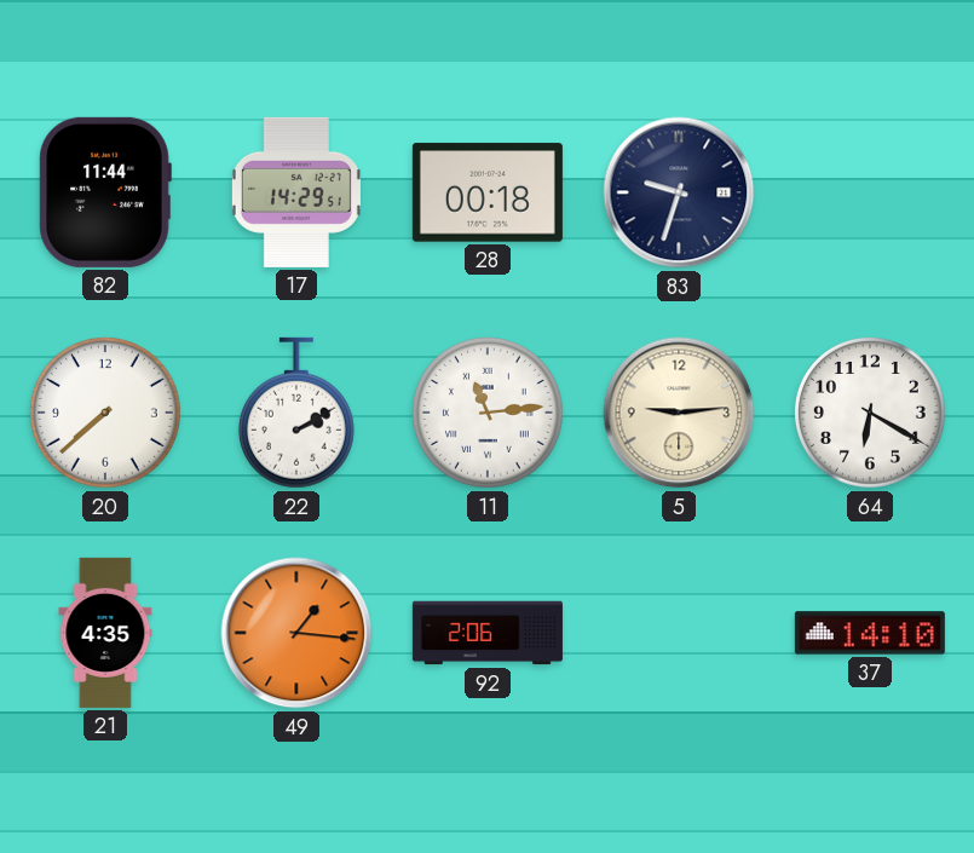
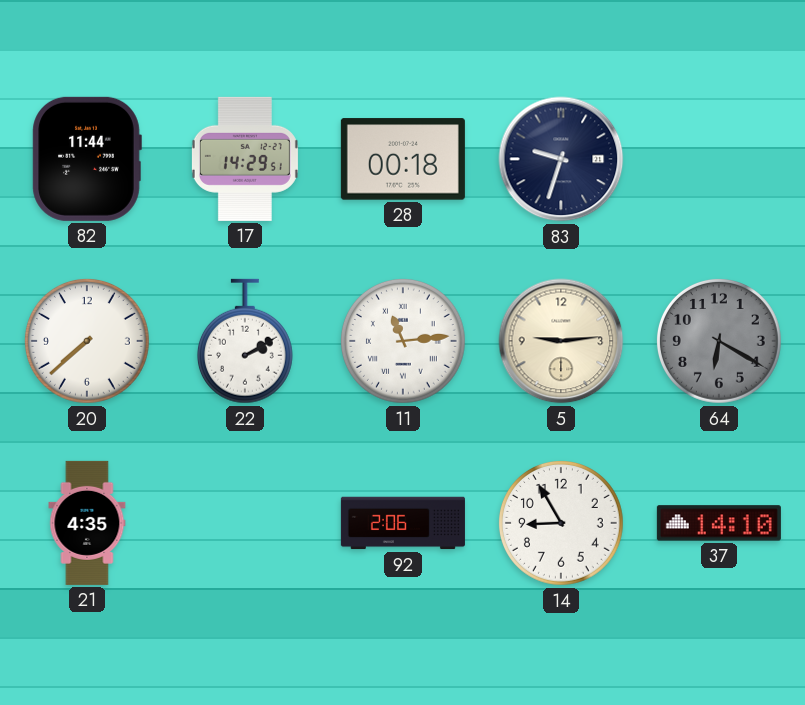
64 dial: white -> grey
49: 1:16 -> none
14: none -> 8:55
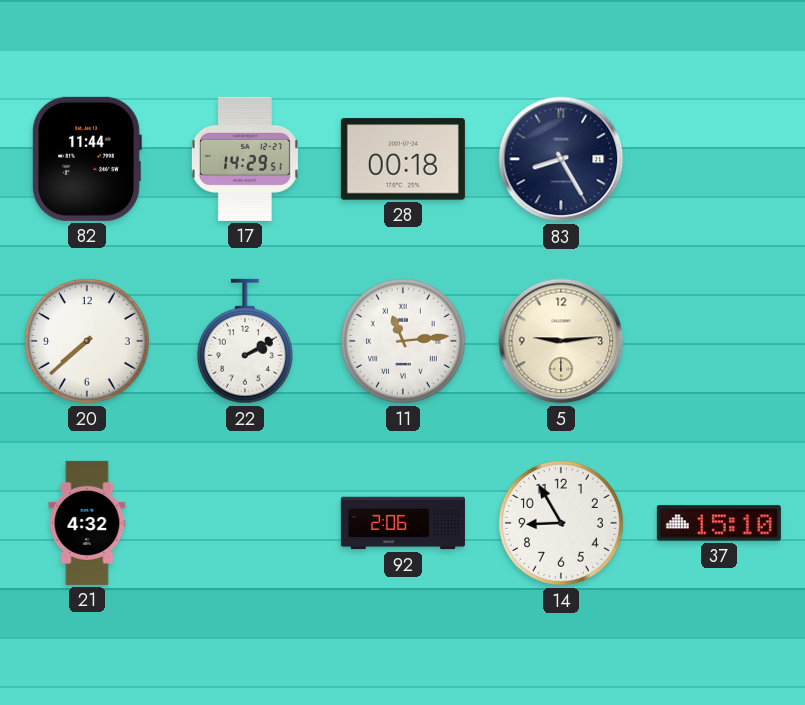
83: 9:33 -> 8:25
64: 6:20 -> none
21: 4:35 -> 4:32
37: 14:10 -> 15:10
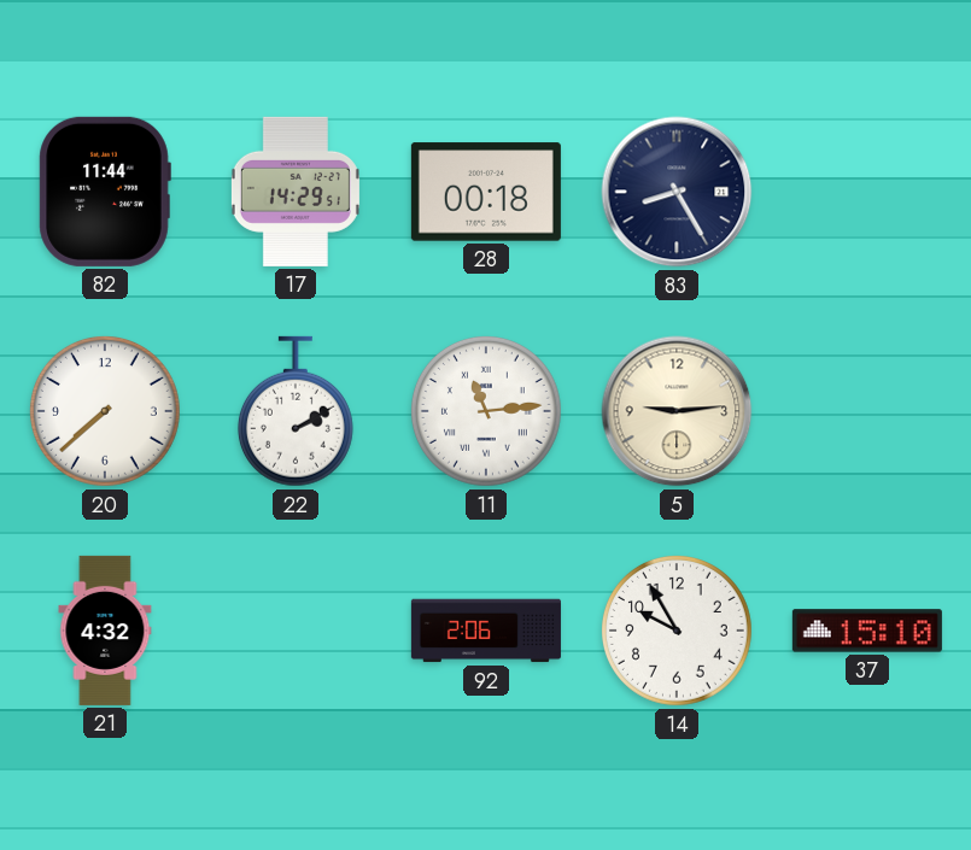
14: 8:55 -> 9:55
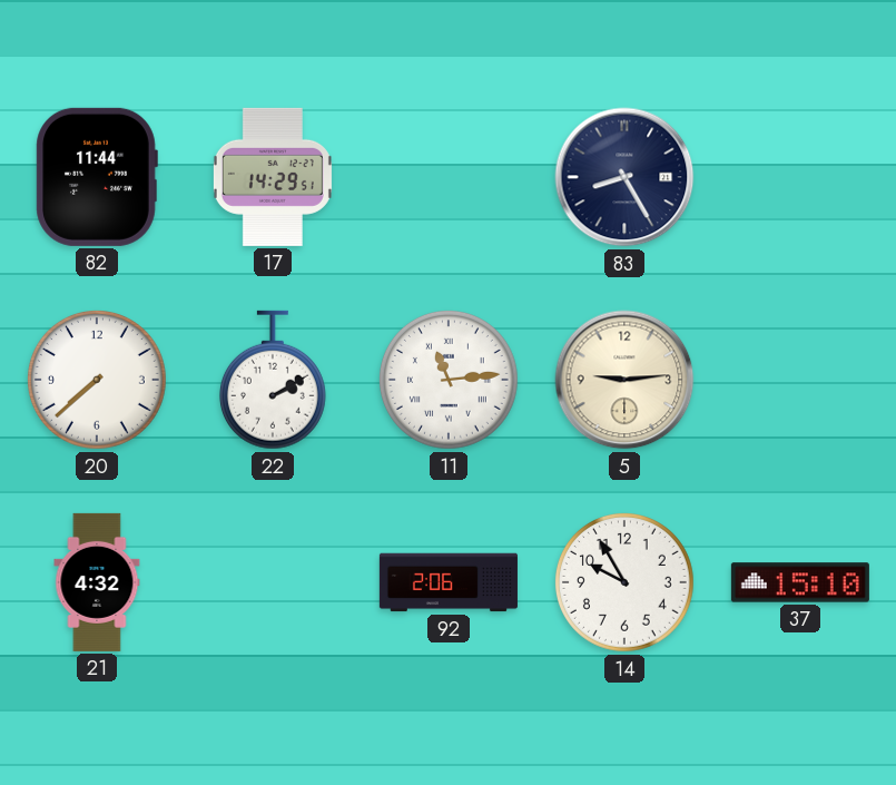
28: 00:18 -> none
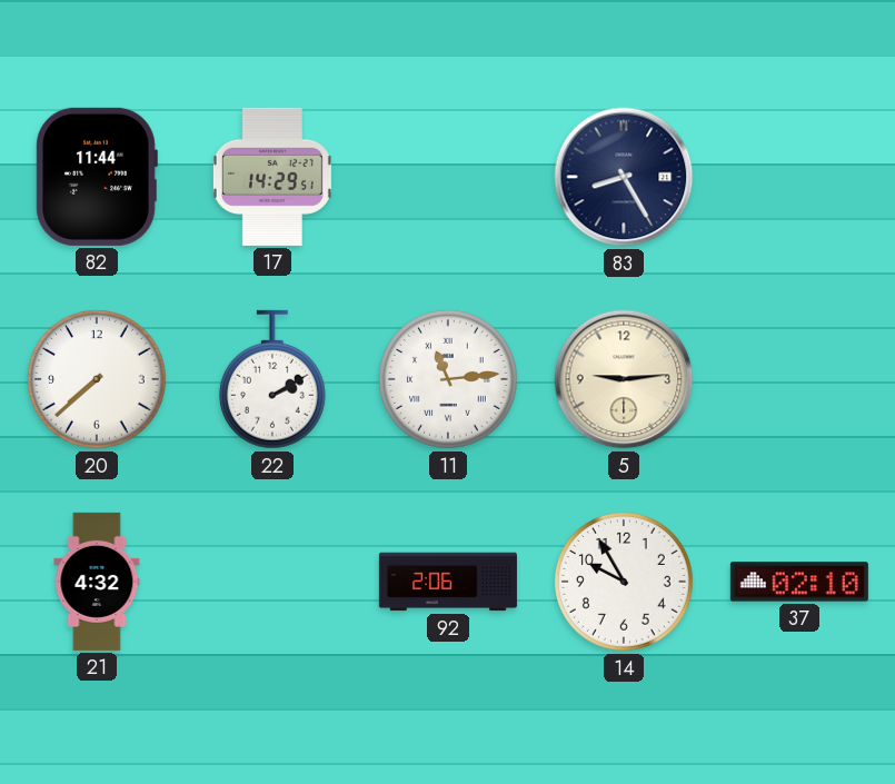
37: 15:10 -> 02:10
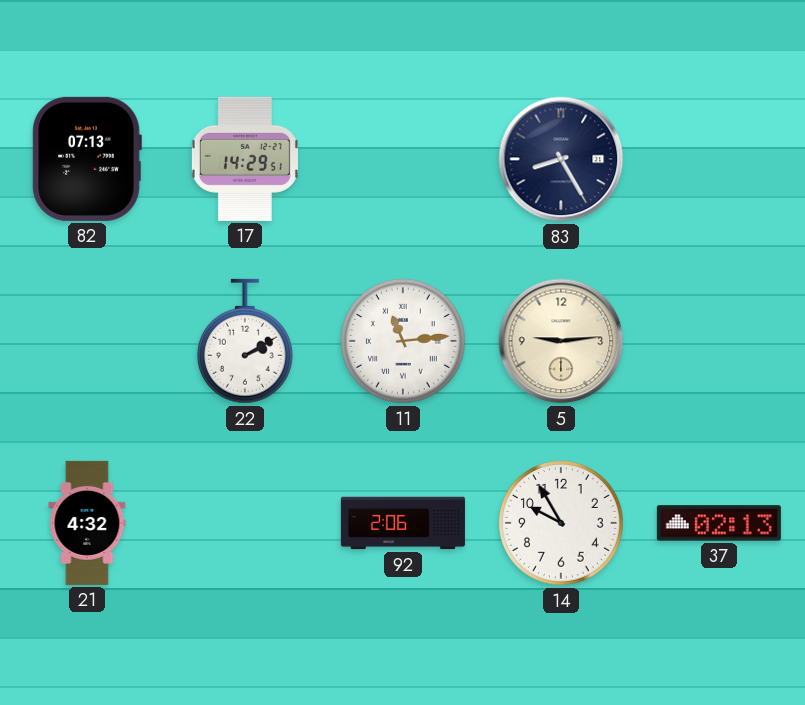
82: 11:44 -> 07:13
20: 7:38 -> none
37: 02:10 -> 02:13
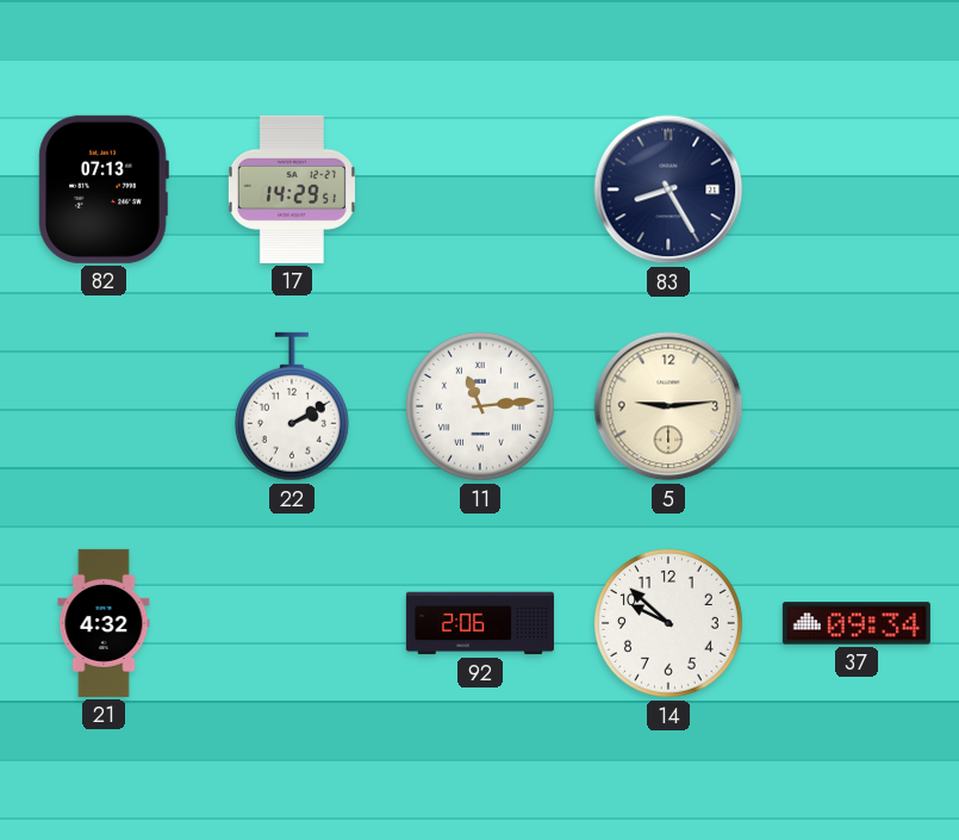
14: 9:55 -> 9:52
37: 02:13 -> 09:34
